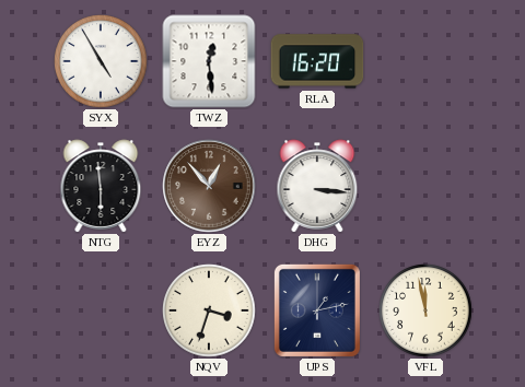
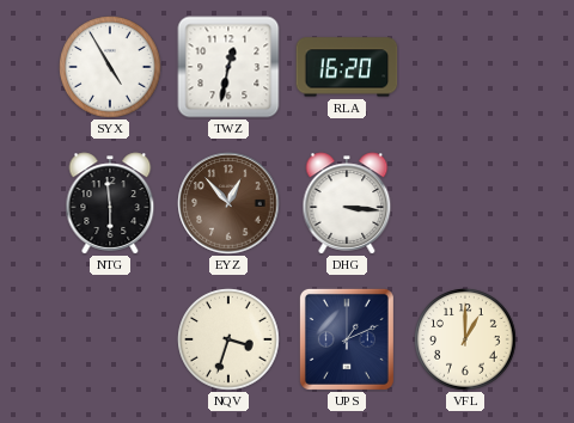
TWZ: 12:29 -> 12:32
UPS: 1:13 -> 1:11
VFL: 11:58 -> 1:00
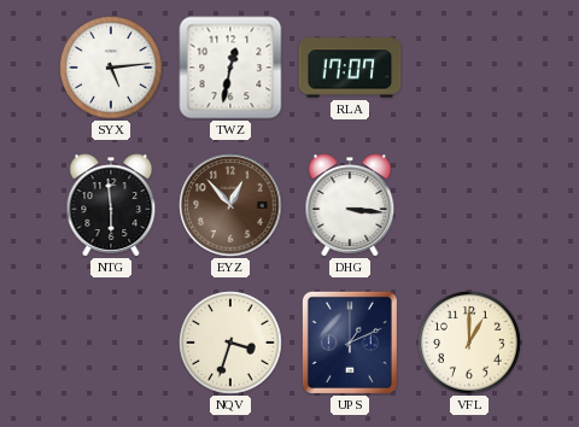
SYX: 4:55 -> 5:14
RLA: 16:20 -> 17:07
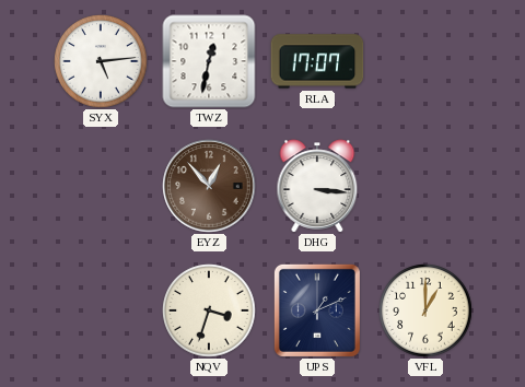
NTG: 5:59 -> none
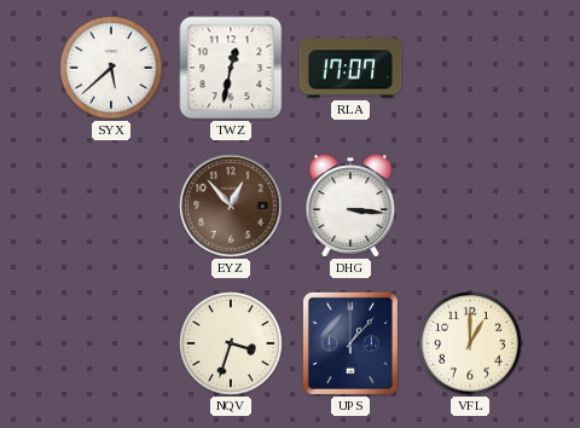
SYX: 5:14 -> 5:38
UPS: 1:11 -> 1:07
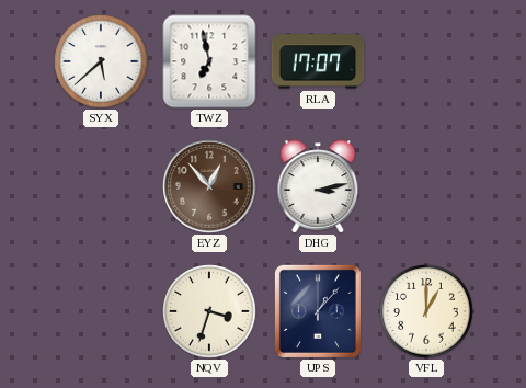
TWZ: 12:32 -> 6:58
DHG: 3:16 -> 3:13
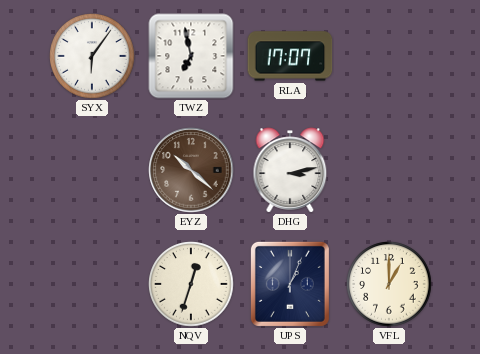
SYX: 5:38 -> 6:06
EYZ: 12:53 -> 10:22
NQV: 3:33 -> 12:33
UPS: 1:07 -> 1:04
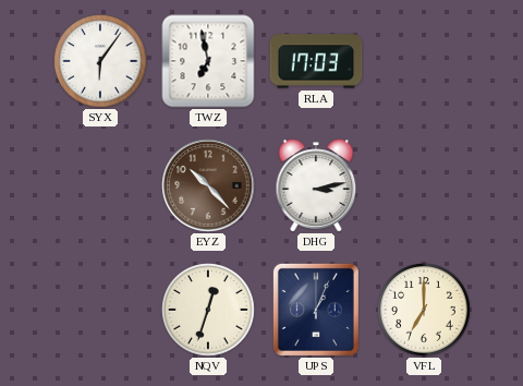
RLA: 17:07 -> 17:03
EYZ: 10:22 -> 10:23
VFL: 1:00 -> 7:00
